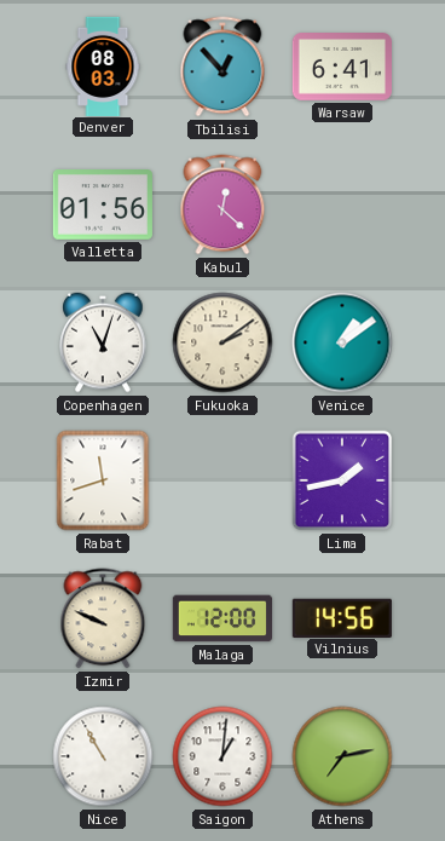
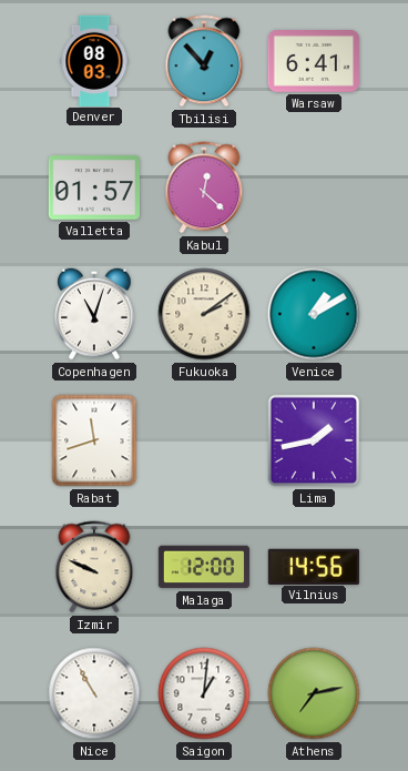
Valletta: 01:56 -> 01:57
Venice: 1:09 -> 1:10
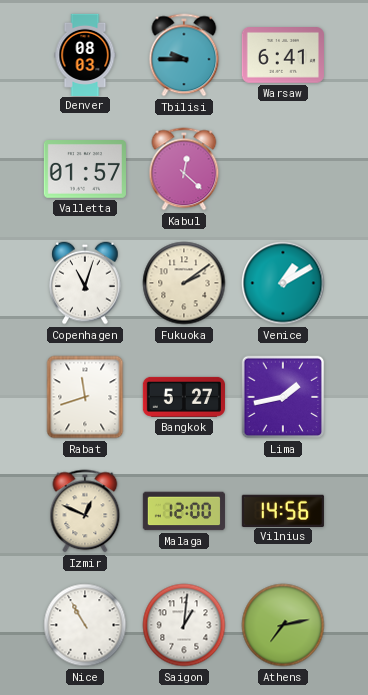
Tbilisi: 12:53 -> 9:45
Bangkok: none -> 5:27
Izmir: 9:49 -> 12:49
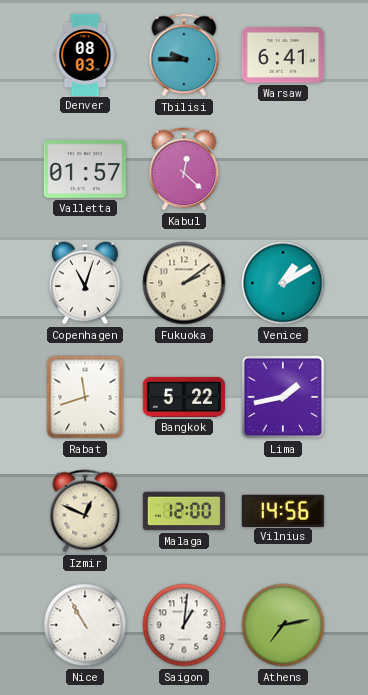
Bangkok: 5:27 -> 5:22
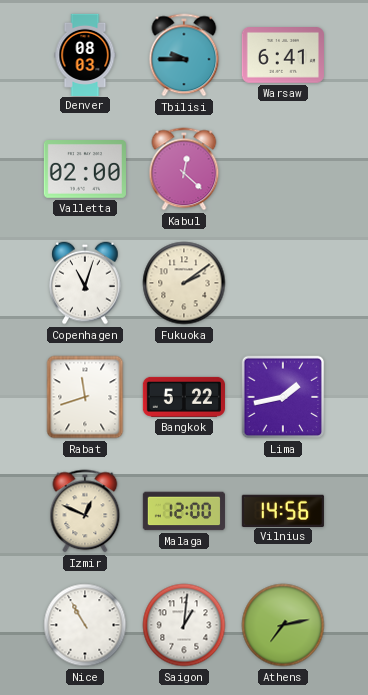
Valletta: 01:57 -> 02:00
Venice: 1:10 -> none
